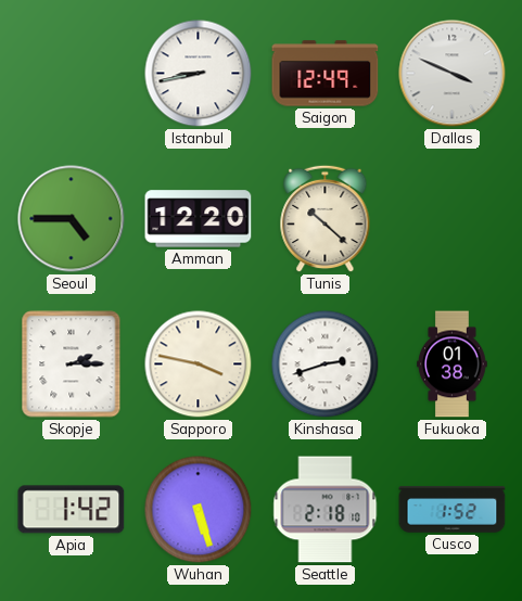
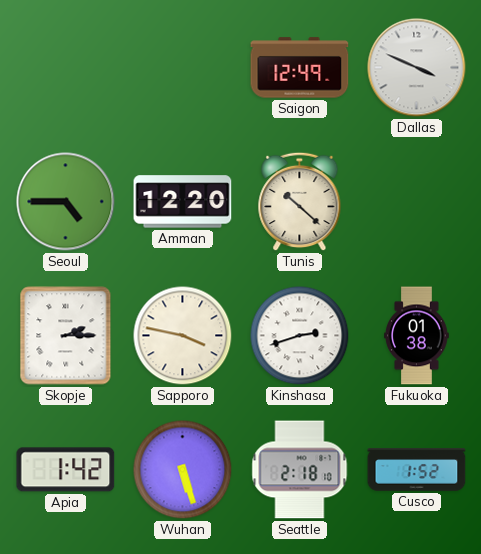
Istanbul: 8:43 -> none
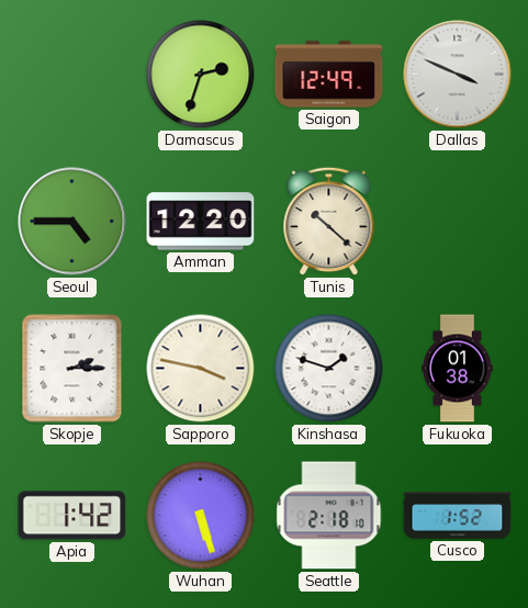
Damascus: none -> 2:33
Kinshasa: 2:42 -> 1:48
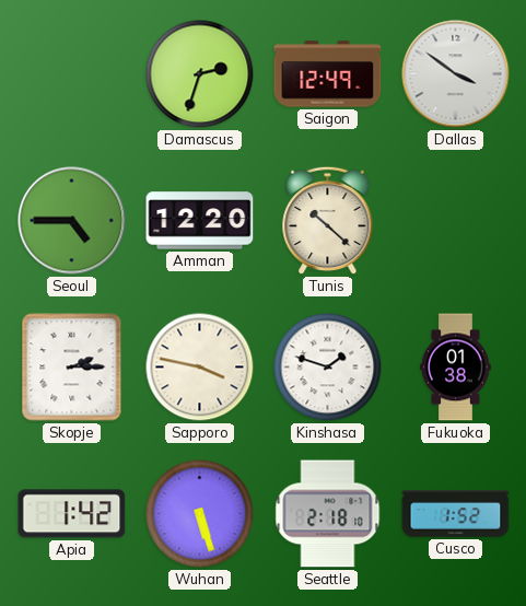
Dallas: 3:49 -> 3:51
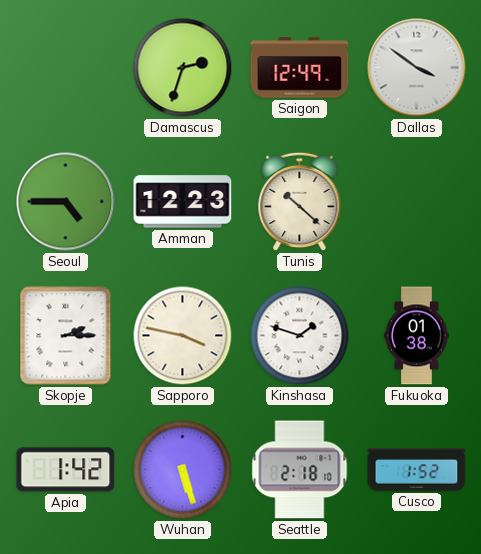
Amman: 12:20 -> 12:23
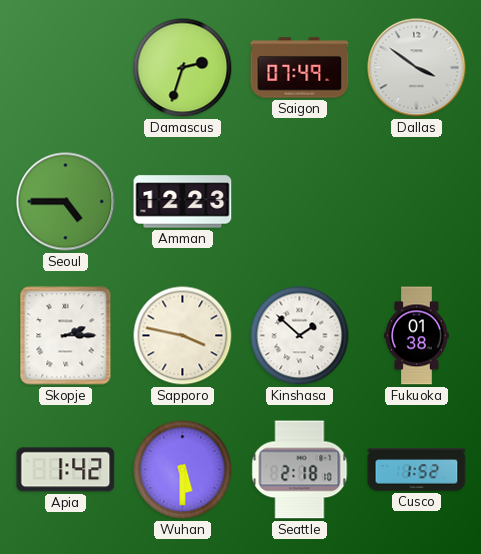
Saigon: 12:49 -> 07:49
Tunis: 10:22 -> none
Kinshasa: 1:48 -> 1:52
Wuhan: 5:27 -> 5:30
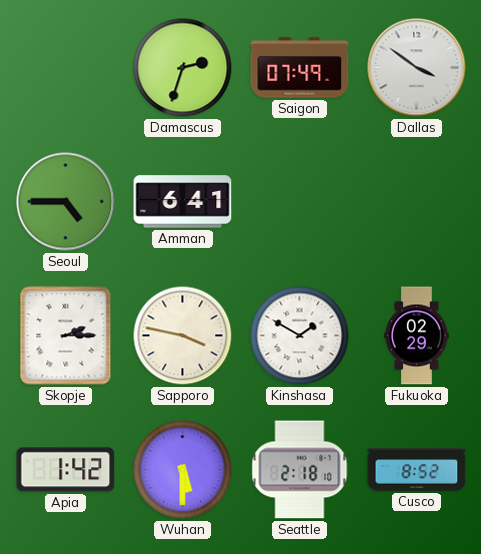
Amman: 12:23 -> 6:41
Kinshasa: 1:52 -> 1:50
Fukuoka: 01:38 -> 02:29
Cusco: 1:52 -> 8:52
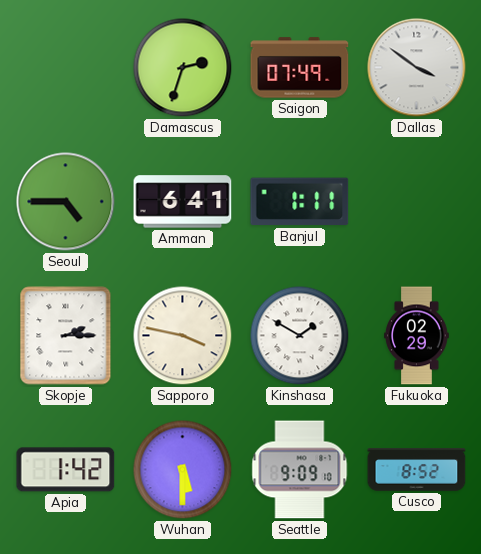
Banjul: none -> 1:11
Seattle: 2:18 -> 9:09
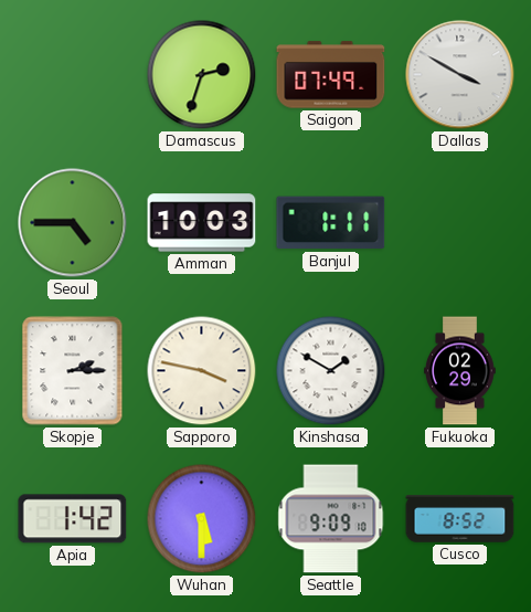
Dallas: 3:51 -> 3:50
Amman: 6:41 -> 10:03
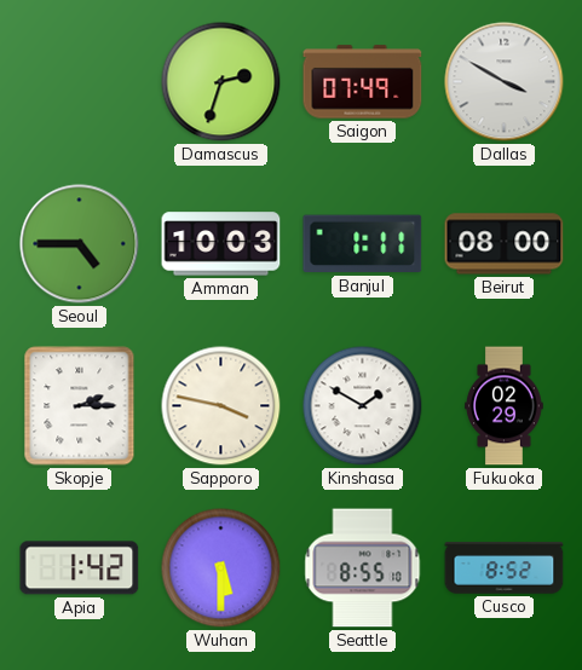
Beirut: none -> 08:00
Seattle: 9:09 -> 8:55
